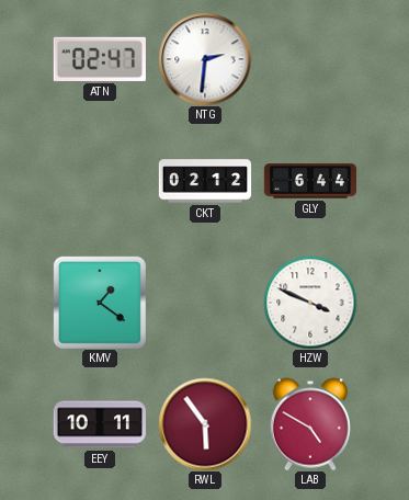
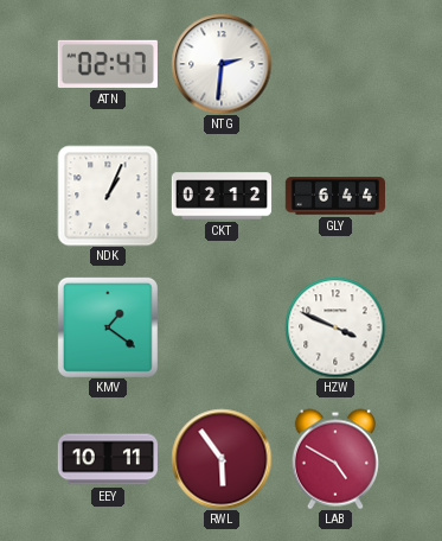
NDK: none -> 1:04
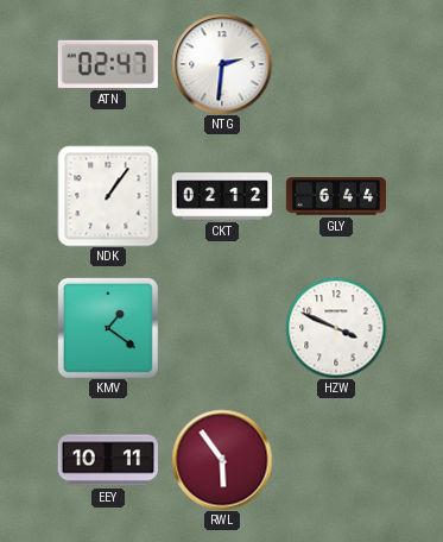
NDK: 1:04 -> 1:06
LAB: 4:50 -> none
